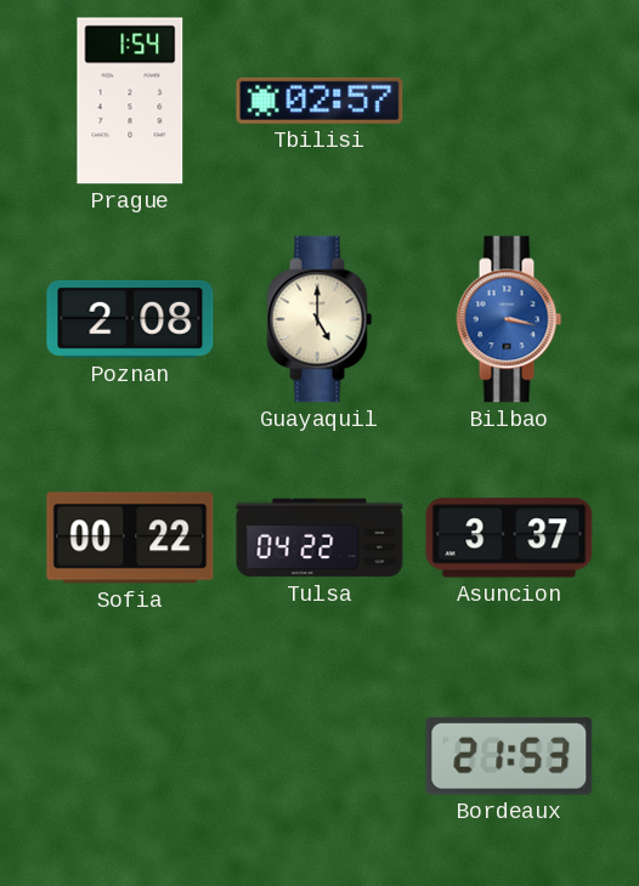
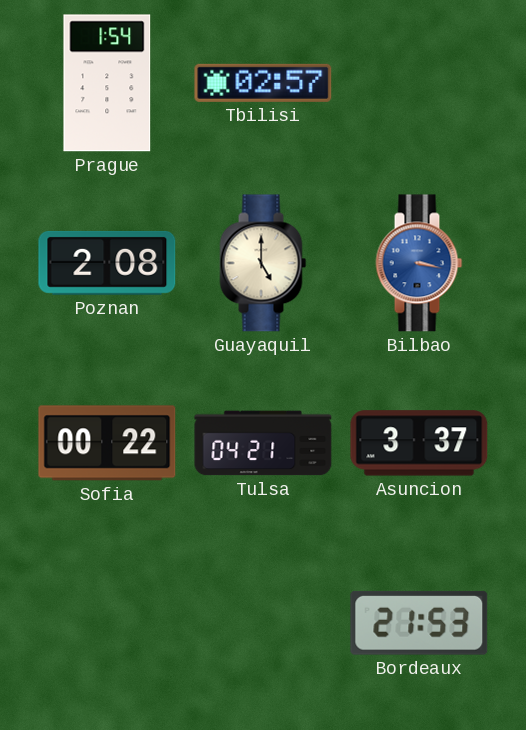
Tulsa: 04:22 -> 04:21
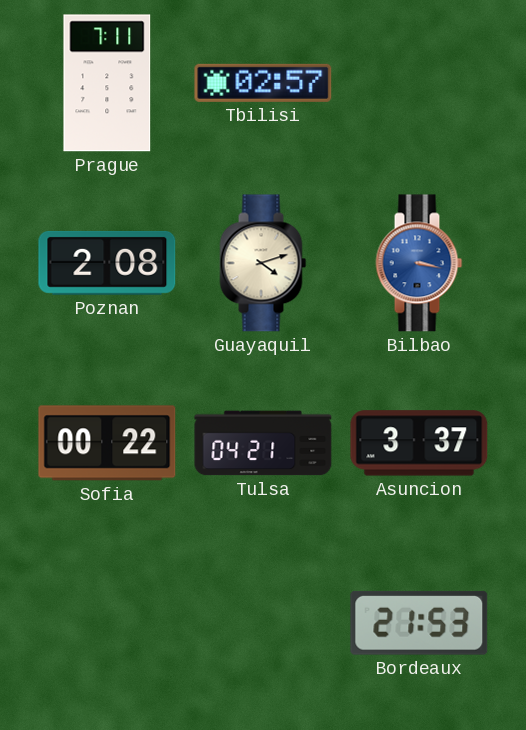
Prague: 1:54 -> 7:11
Guayaquil: 5:00 -> 4:12
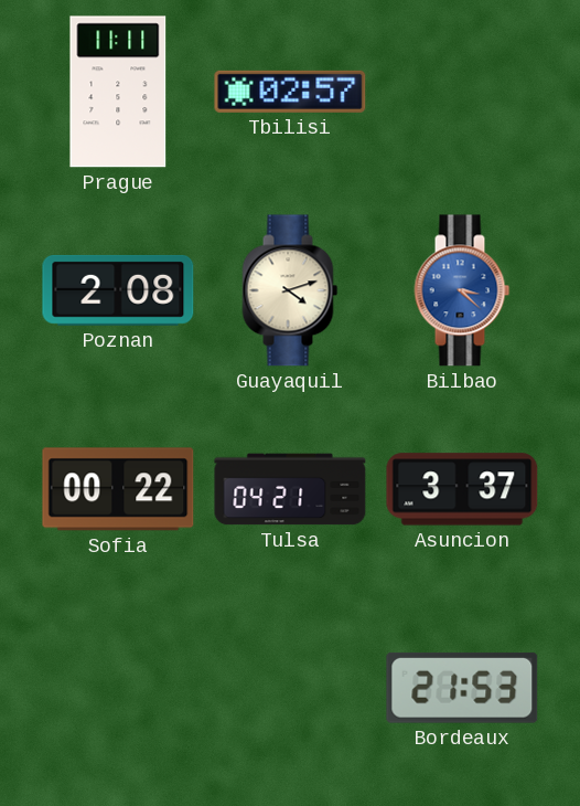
Prague: 7:11 -> 11:11
Bilbao: 3:17 -> 3:22
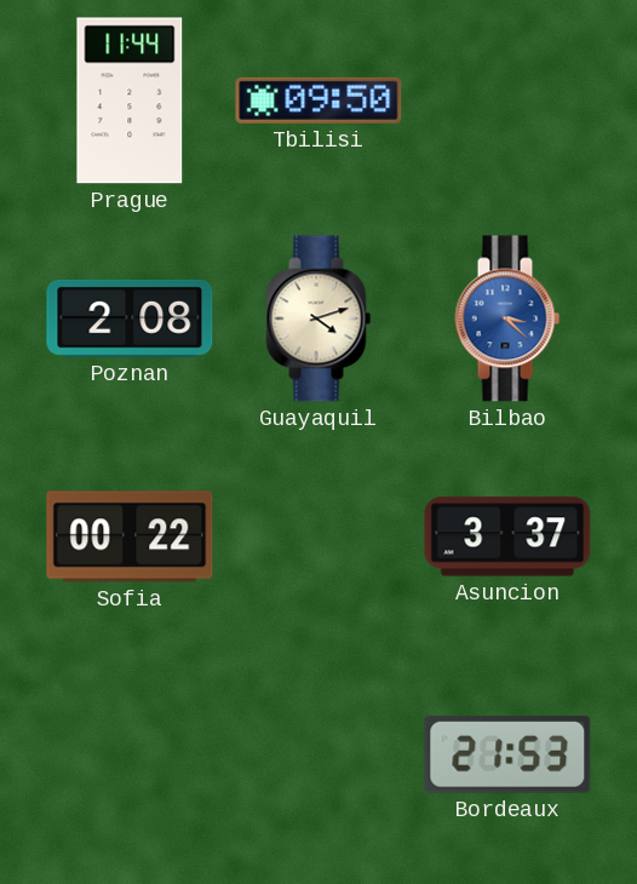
Prague: 11:11 -> 11:44
Tbilisi: 02:57 -> 09:50
Tulsa: 04:21 -> none
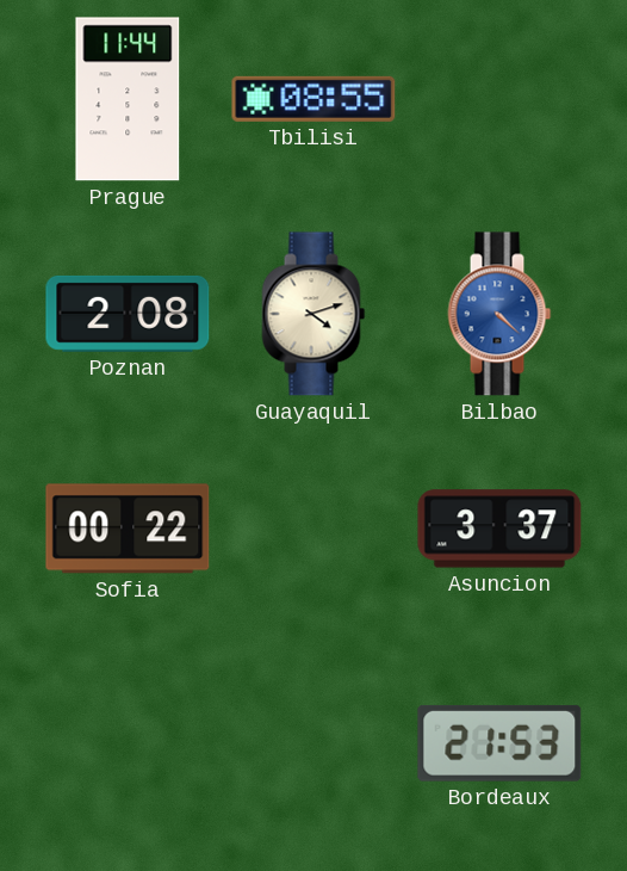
Tbilisi: 09:50 -> 08:55
Bilbao: 3:22 -> 4:22
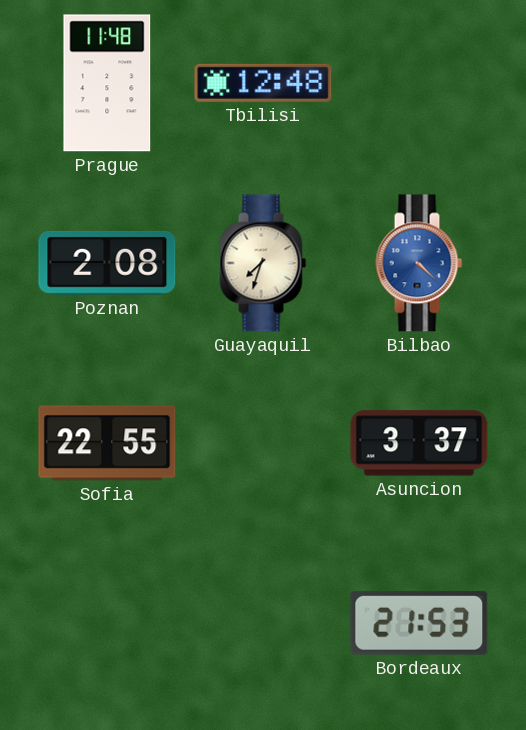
Prague: 11:44 -> 11:48
Tbilisi: 08:55 -> 12:48
Guayaquil: 4:12 -> 7:33
Sofia: 00:22 -> 22:55
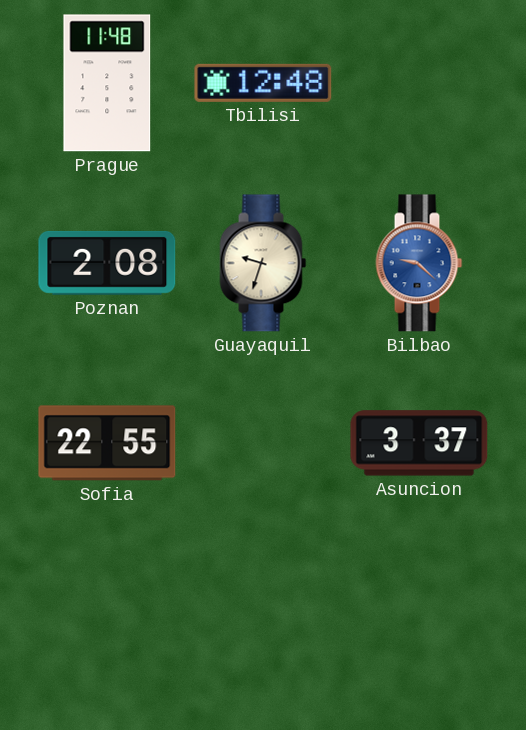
Guayaquil: 7:33 -> 9:33
Bilbao: 4:22 -> 9:22
Bordeaux: 21:53 -> none
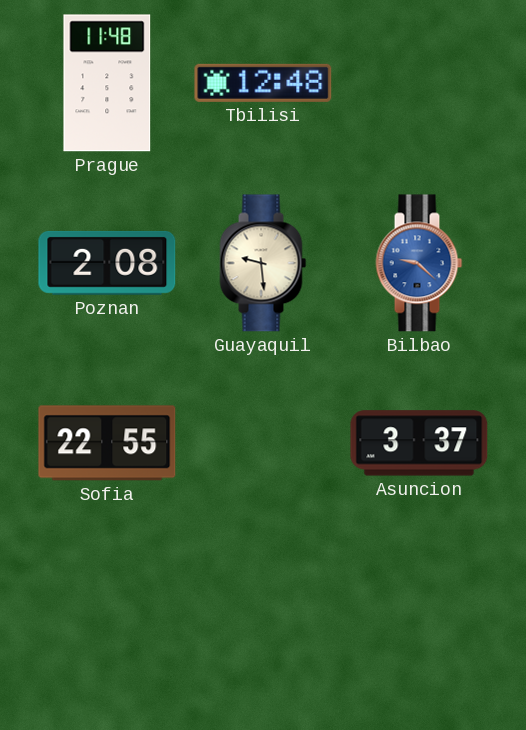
Guayaquil: 9:33 -> 9:29
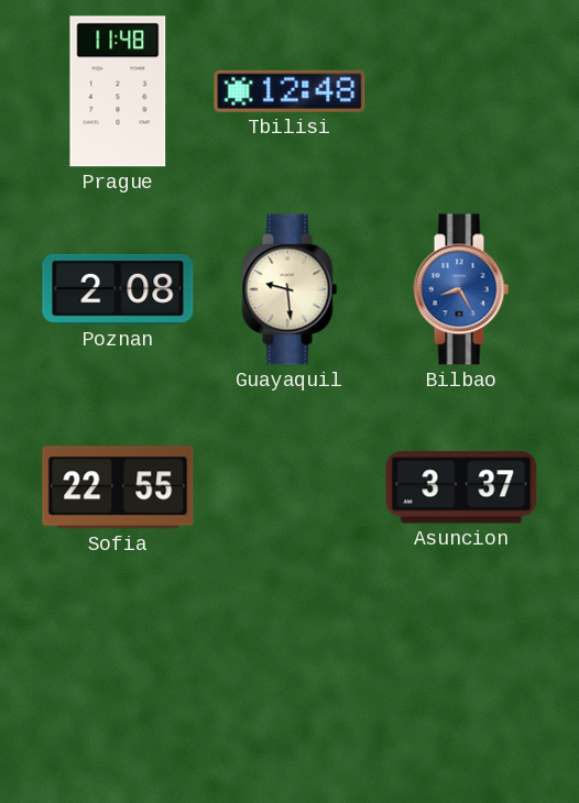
Bilbao: 9:22 -> 8:25
